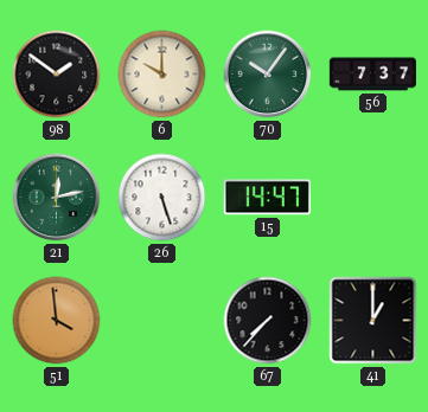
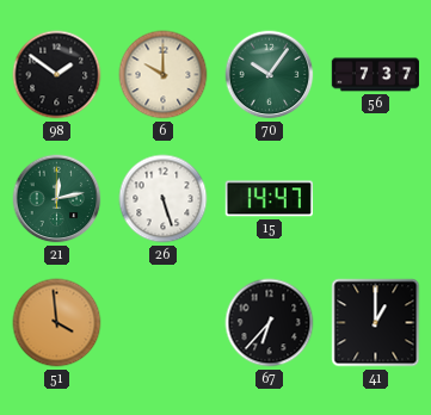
67: 7:37 -> 6:37
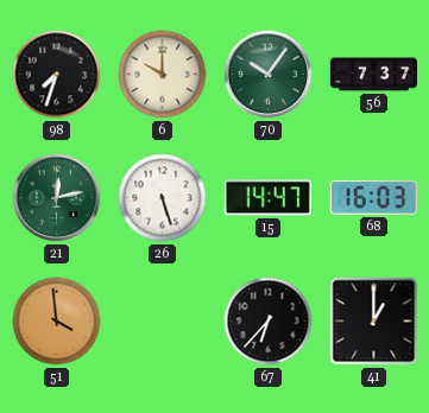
98: 1:51 -> 7:33
68: none -> 16:03
